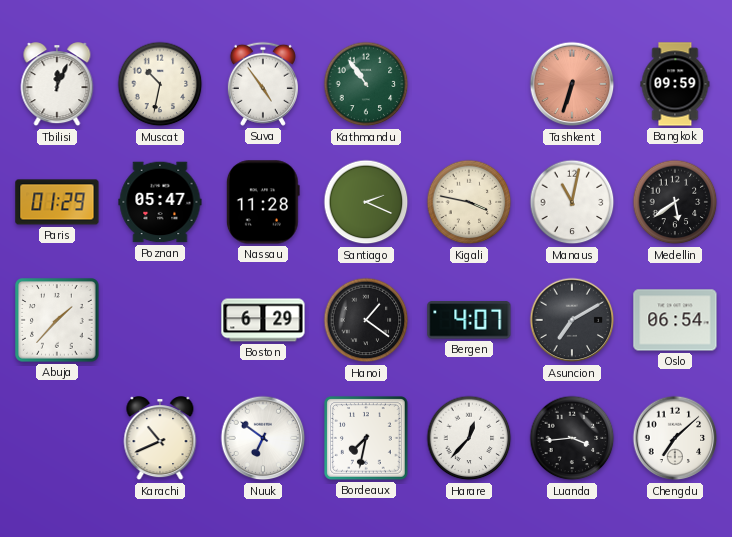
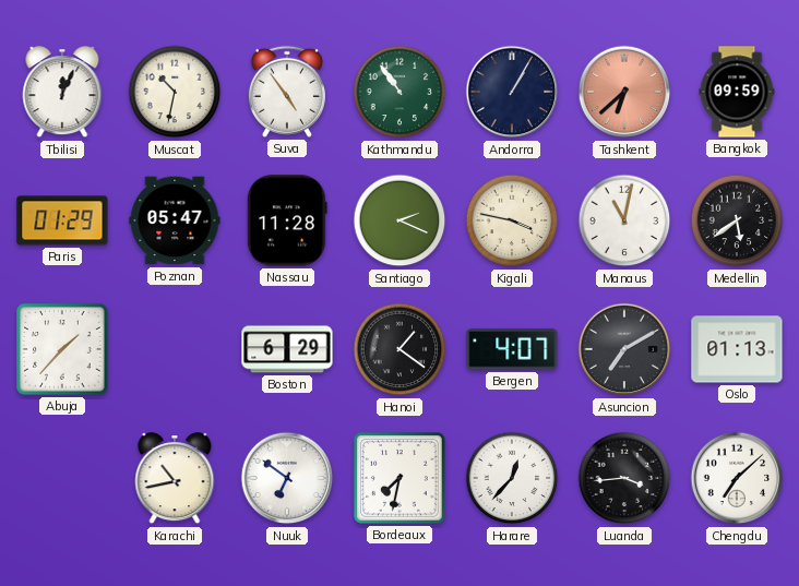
Andorra: none -> 1:05
Tashkent: 6:33 -> 6:38
Oslo: 06:54 -> 01:13
Karachi: 10:41 -> 10:43
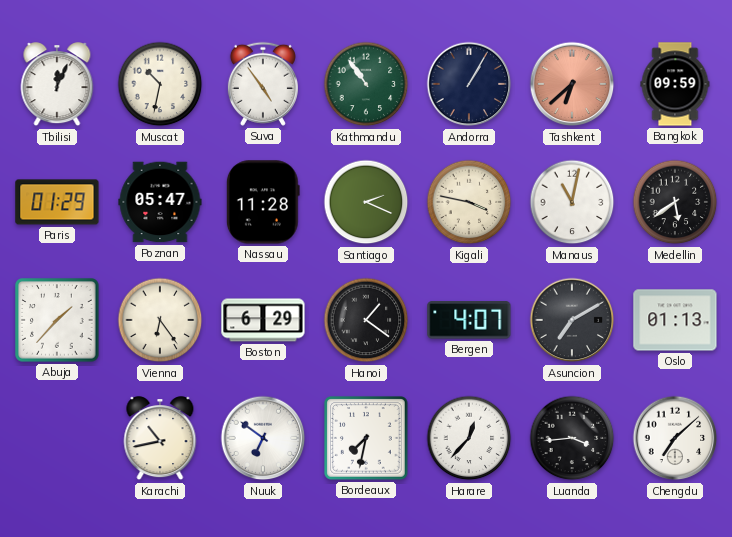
Vienna: none -> 6:24
